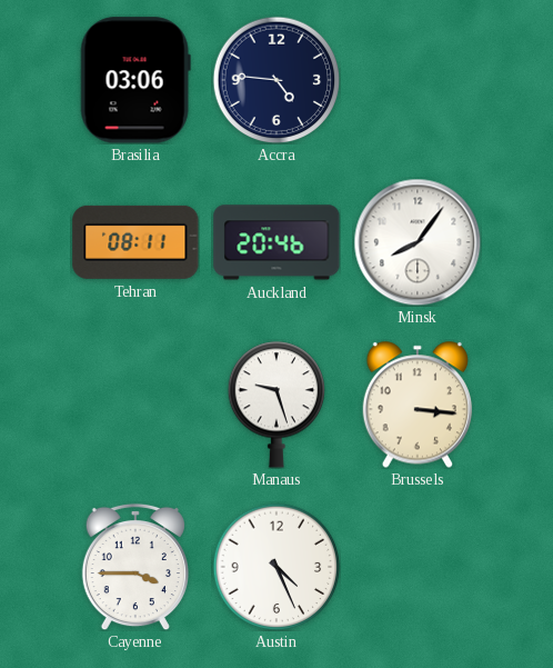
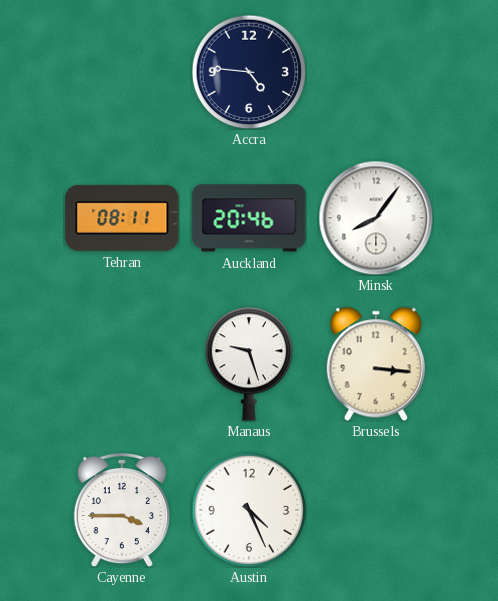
Brasilia: 03:06 -> none
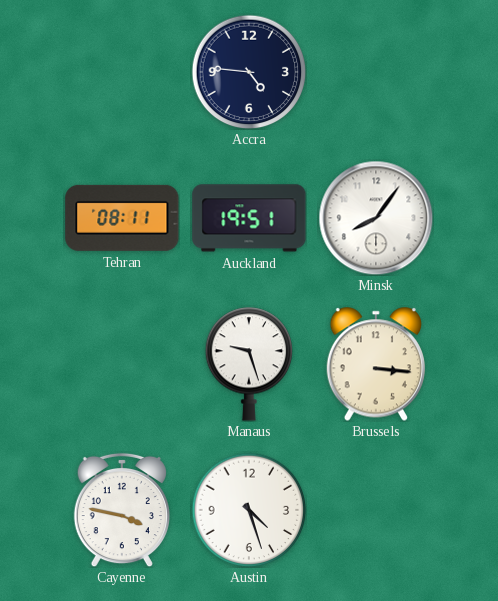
Auckland: 20:46 -> 19:51
Cayenne: 3:45 -> 3:47
Austin: 4:26 -> 4:27
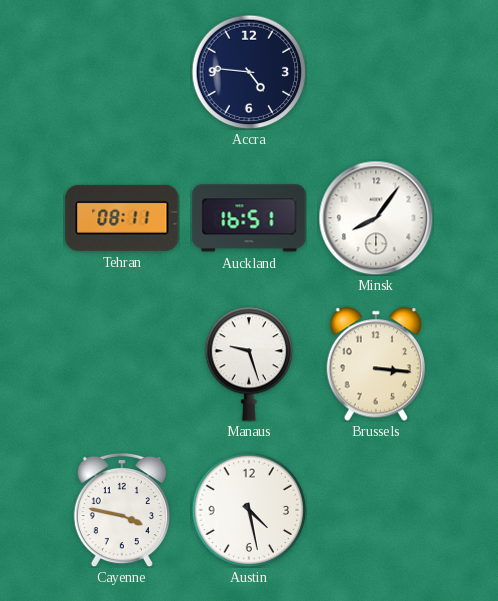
Auckland: 19:51 -> 16:51
Austin: 4:27 -> 4:28
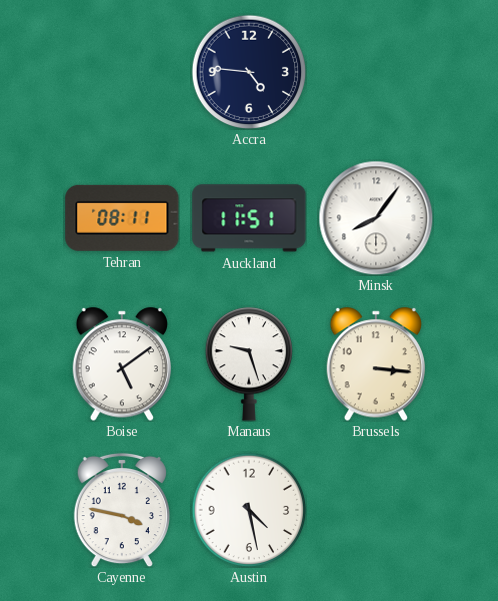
Auckland: 16:51 -> 11:51
Boise: none -> 5:09
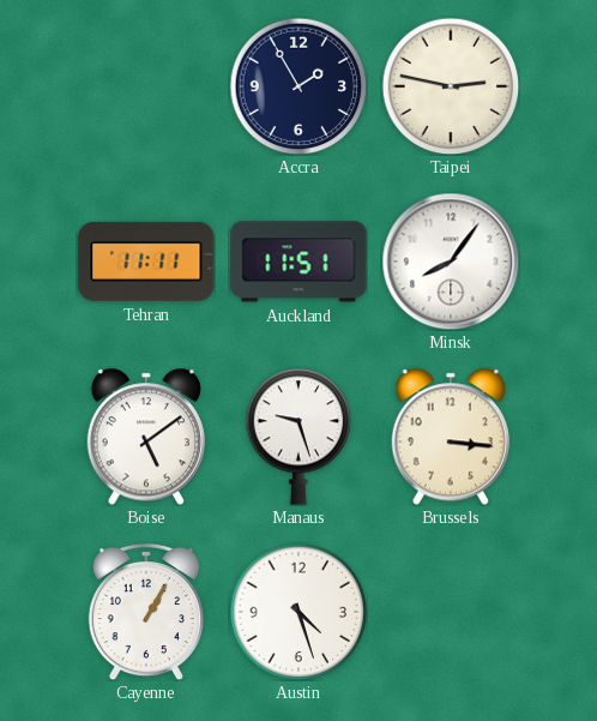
Accra: 4:46 -> 1:55
Taipei: none -> 2:47
Tehran: 08:11 -> 11:11
Cayenne: 3:47 -> 1:05
Austin: 4:28 -> 4:27
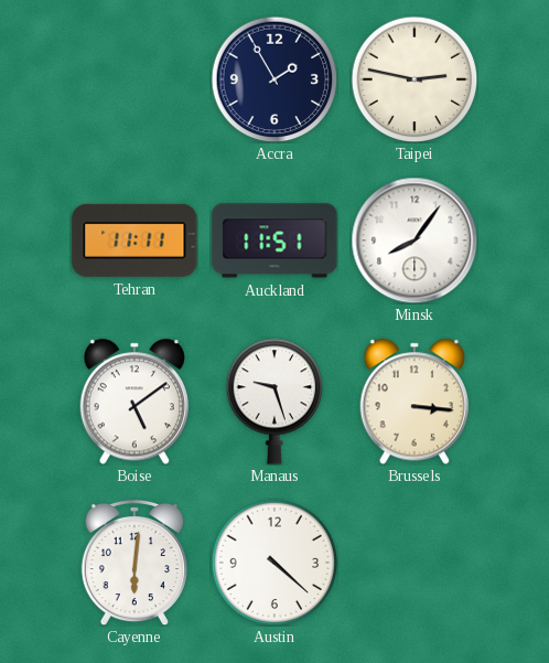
Cayenne: 1:05 -> 6:01
Austin: 4:27 -> 4:22
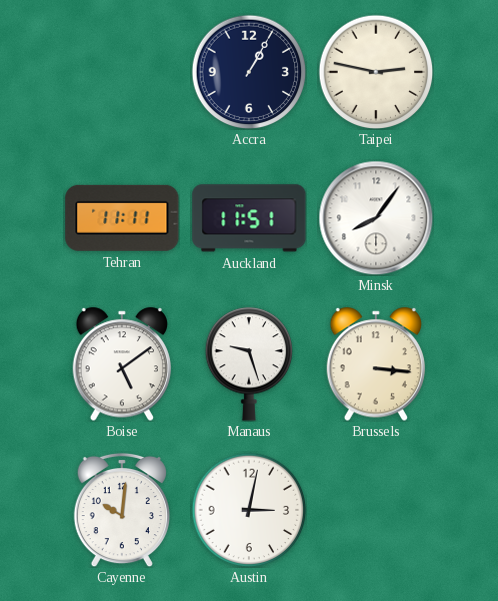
Accra: 1:55 -> 1:05
Cayenne: 6:01 -> 10:01
Austin: 4:22 -> 3:02
